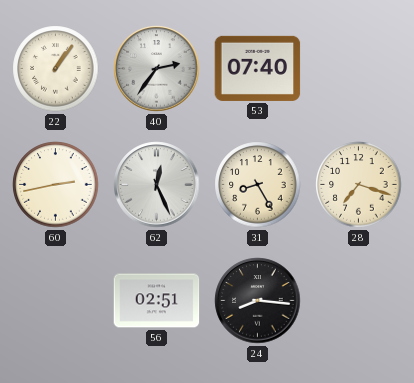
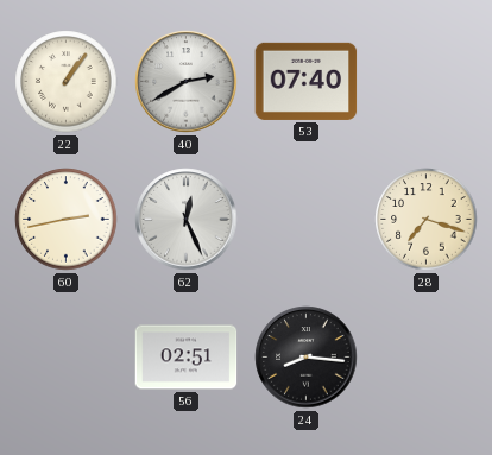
40: 2:36 -> 2:40
31: 8:25 -> none
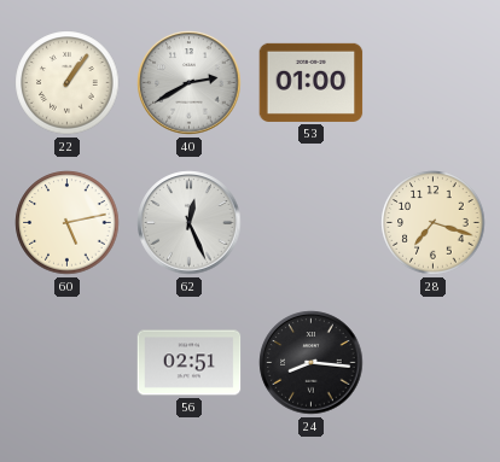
53: 07:40 -> 01:00
60: 2:43 -> 5:13
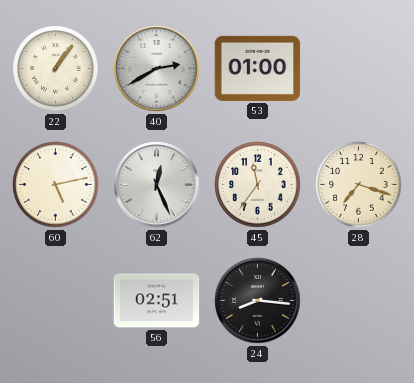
45: none -> 11:36
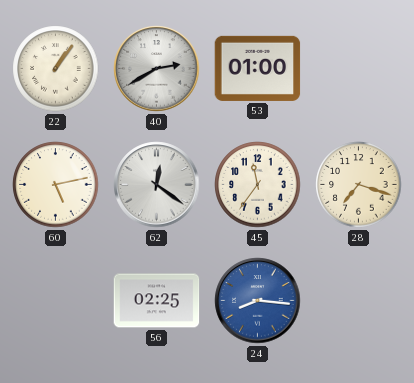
62: 12:26 -> 12:21
56: 02:51 -> 02:25
24 dial: black -> blue
